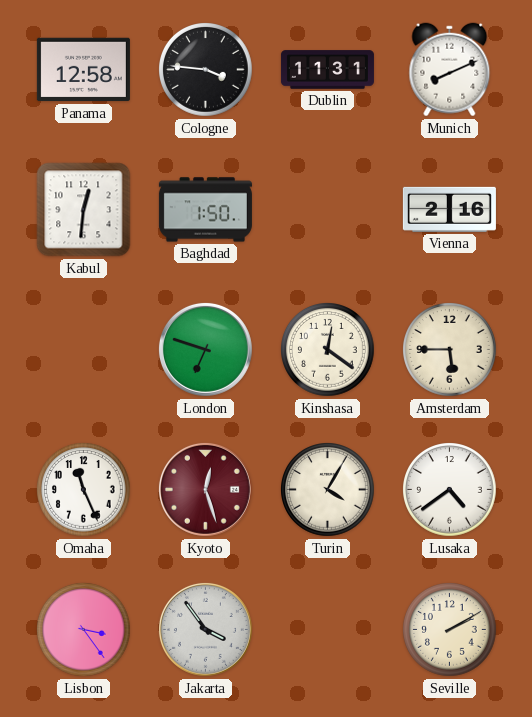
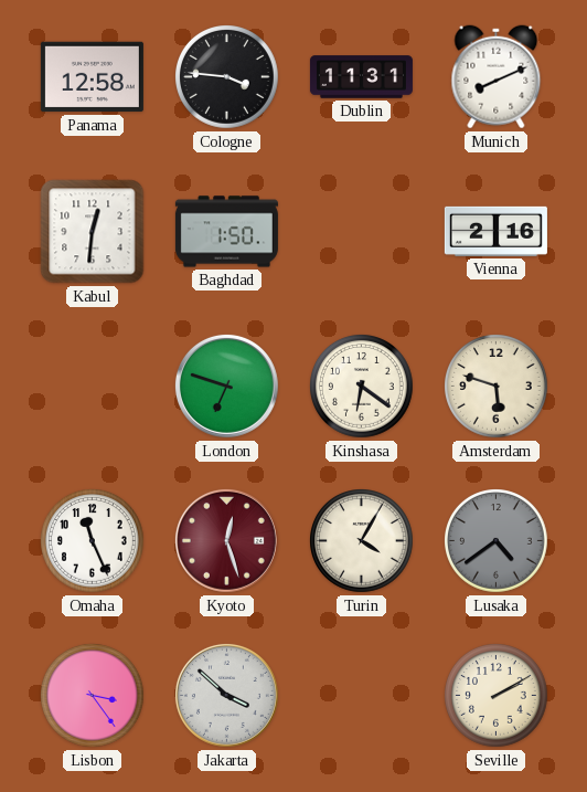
Kinshasa: 12:21 -> 6:21
Amsterdam: 5:45 -> 5:48
Lusaka dial: white -> grey
Jakarta: 3:54 -> 3:52
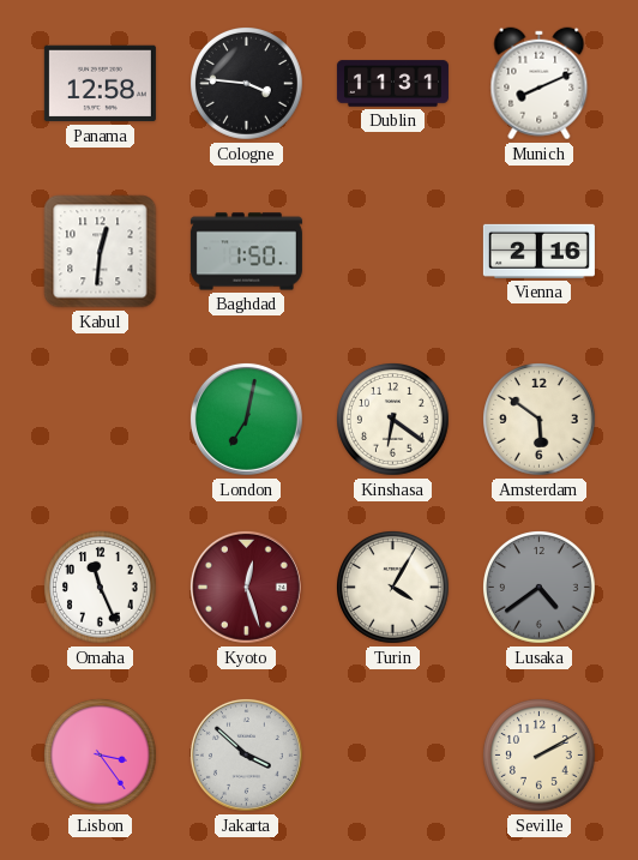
London: 6:48 -> 7:02
Amsterdam: 5:48 -> 5:51
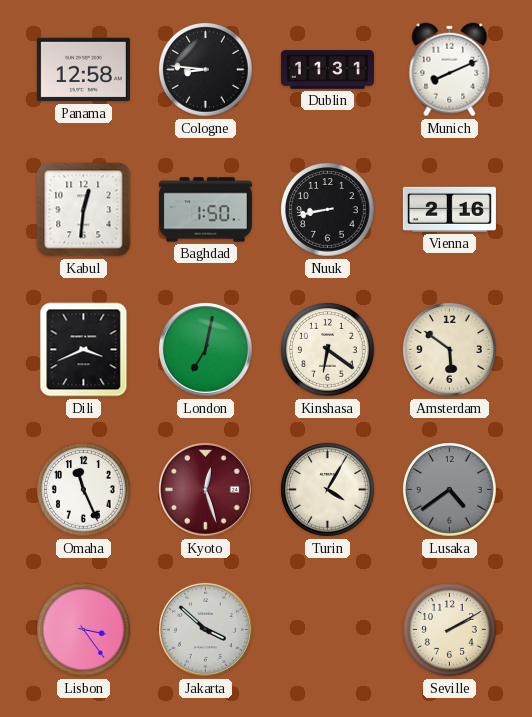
Cologne: 3:46 -> 8:46
Nuuk: none -> 8:43
Dili: none -> 3:41
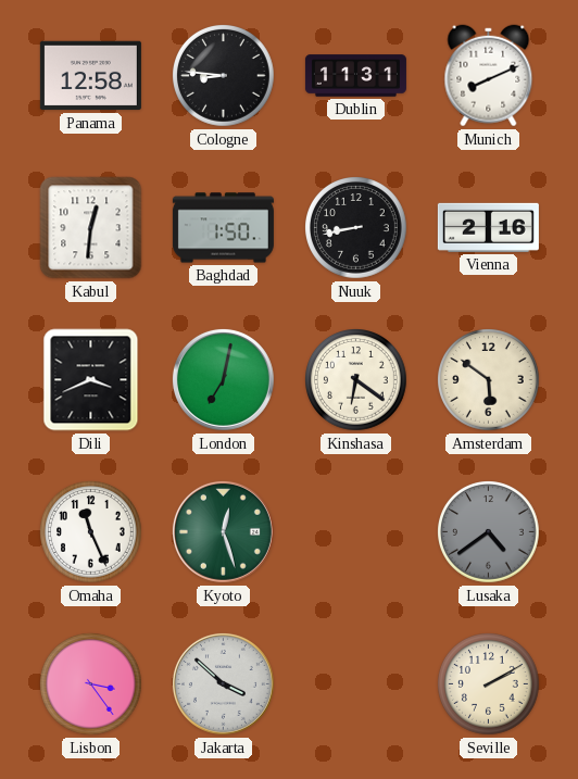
Kyoto dial: burgundy -> green
Turin: 4:05 -> none
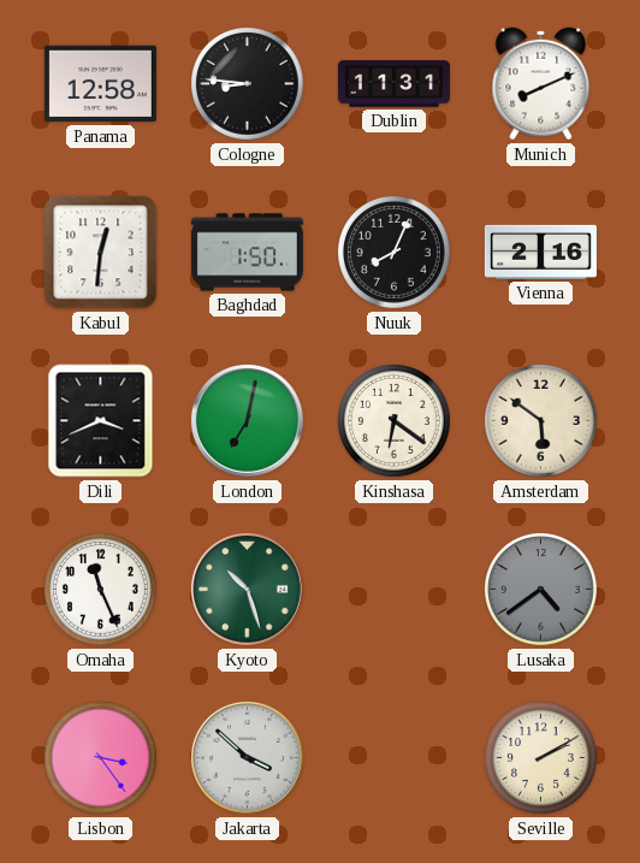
Nuuk: 8:43 -> 8:04
Kyoto: 12:27 -> 10:27
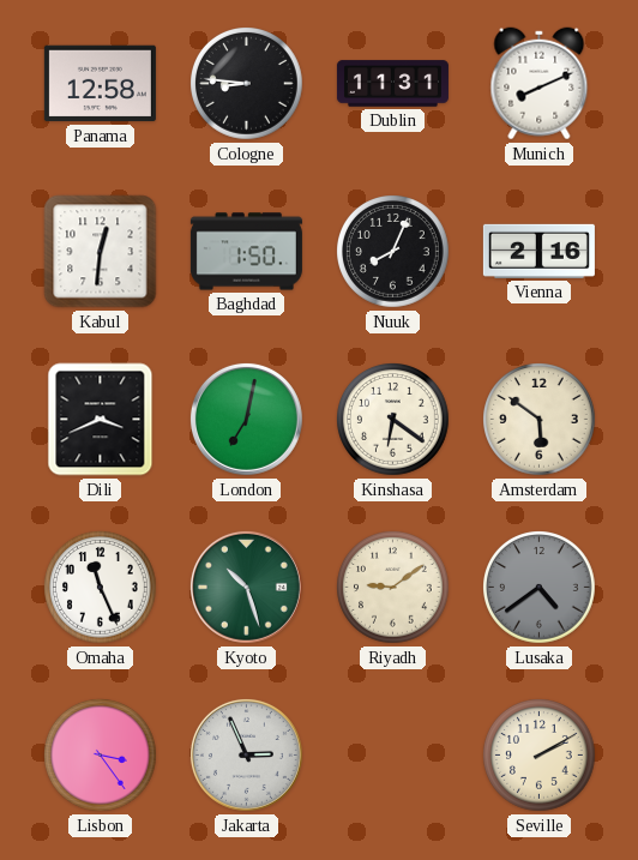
Riyadh: none -> 9:09
Jakarta: 3:52 -> 2:56
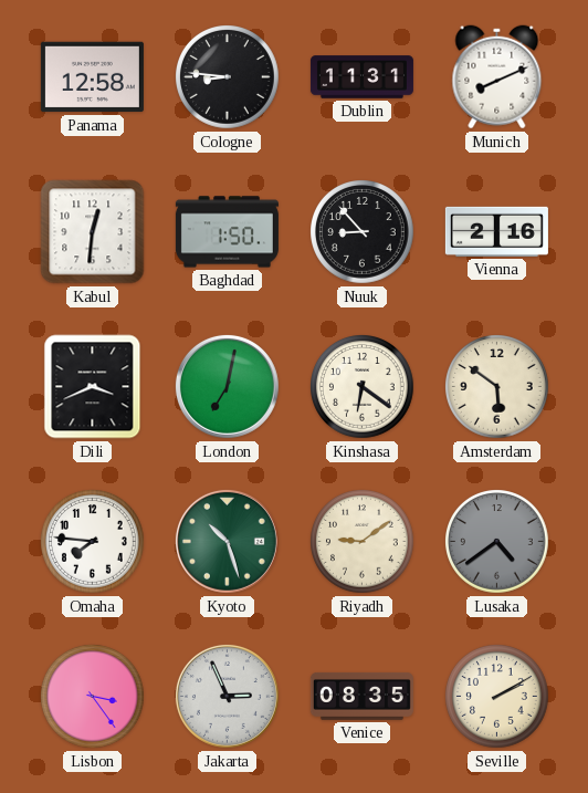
Nuuk: 8:04 -> 8:53
Omaha: 11:26 -> 7:46
Venice: none -> 08:35
